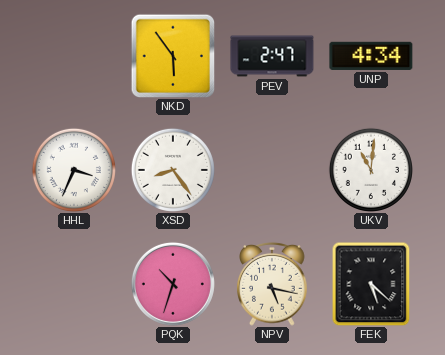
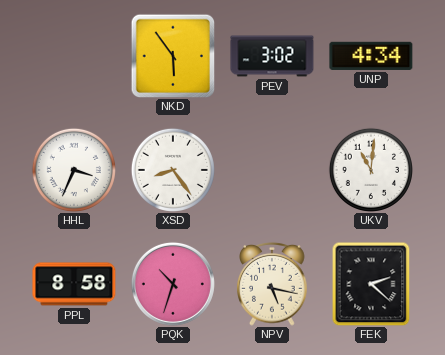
PEV: 2:47 -> 3:02
PPL: none -> 8:58
FEK: 5:22 -> 2:22
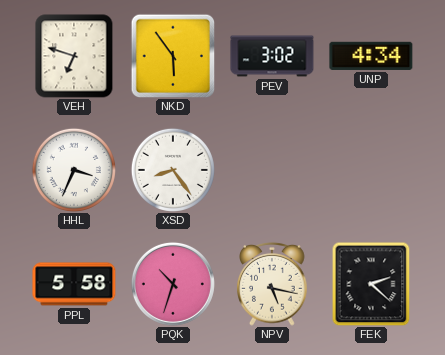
VEH: none -> 6:48
UKV: 11:01 -> none
PPL: 8:58 -> 5:58
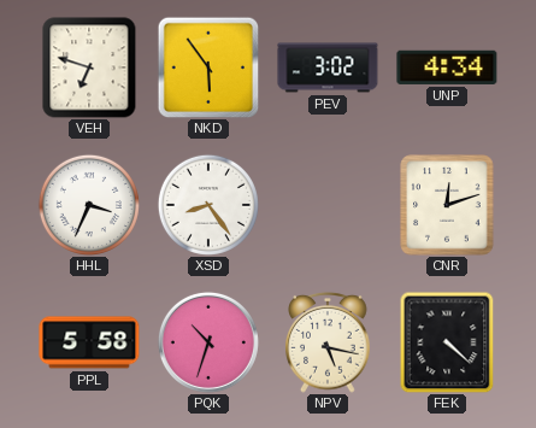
CNR: none -> 12:12
FEK: 2:22 -> 4:22
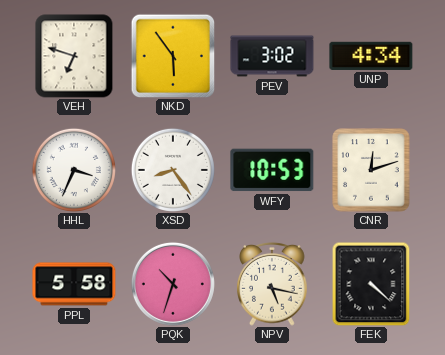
WFY: none -> 10:53
